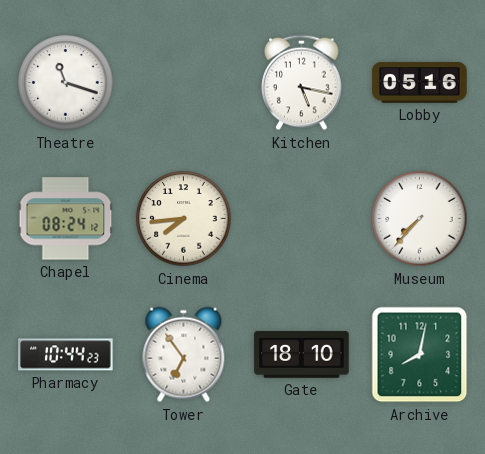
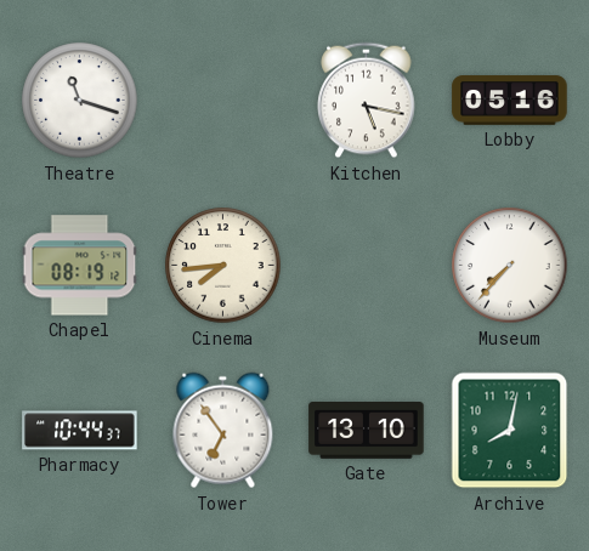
Chapel: 08:24 -> 08:19
Pharmacy: 10:44:23 -> 10:44:37
Gate: 18:10 -> 13:10
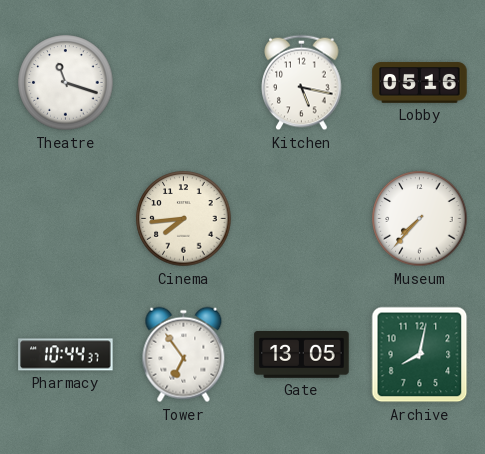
Chapel: 08:19 -> none
Gate: 13:10 -> 13:05
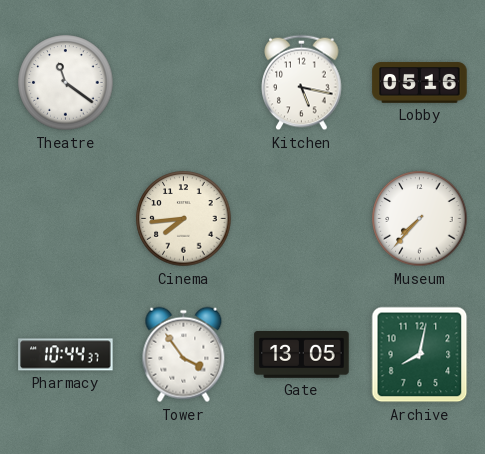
Theatre: 11:18 -> 11:21
Tower: 6:54 -> 3:54
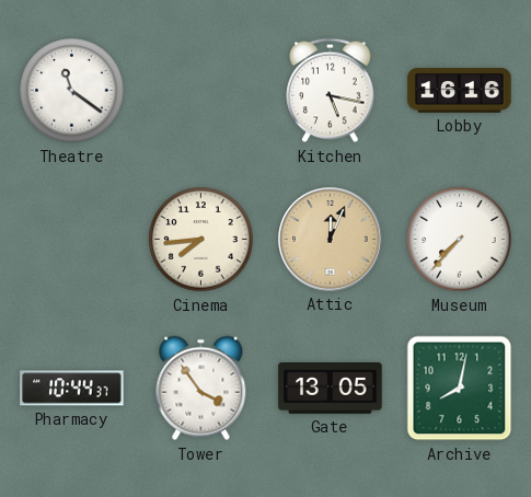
Lobby: 05:16 -> 16:16
Attic: none -> 12:04
